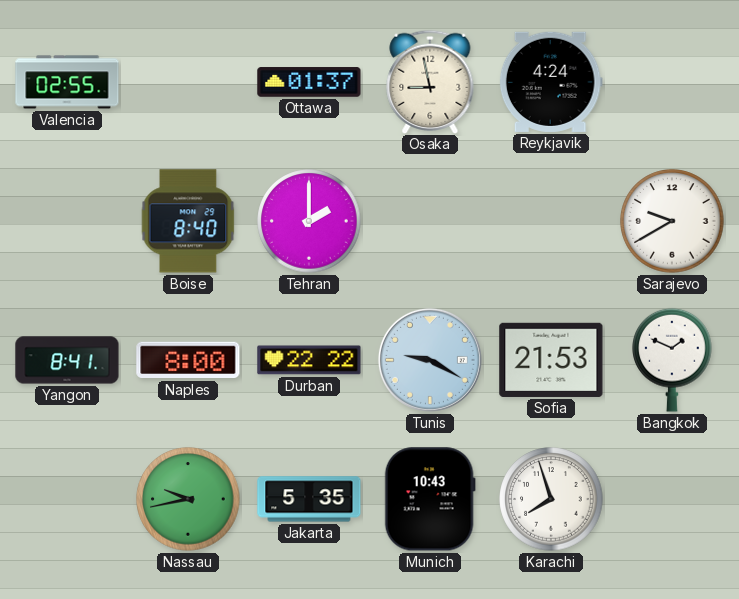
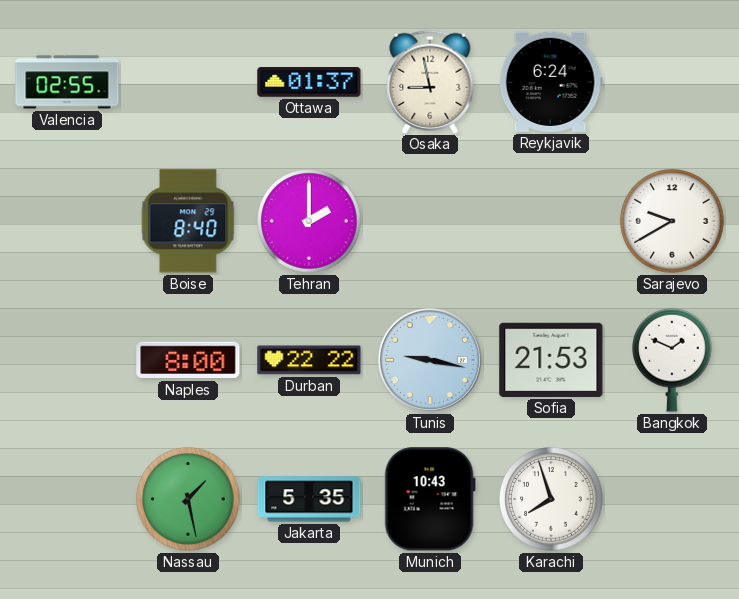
Reykjavik: 4:24 -> 6:24
Yangon: 8:41 -> none
Tunis: 9:20 -> 9:17
Nassau: 9:43 -> 1:28
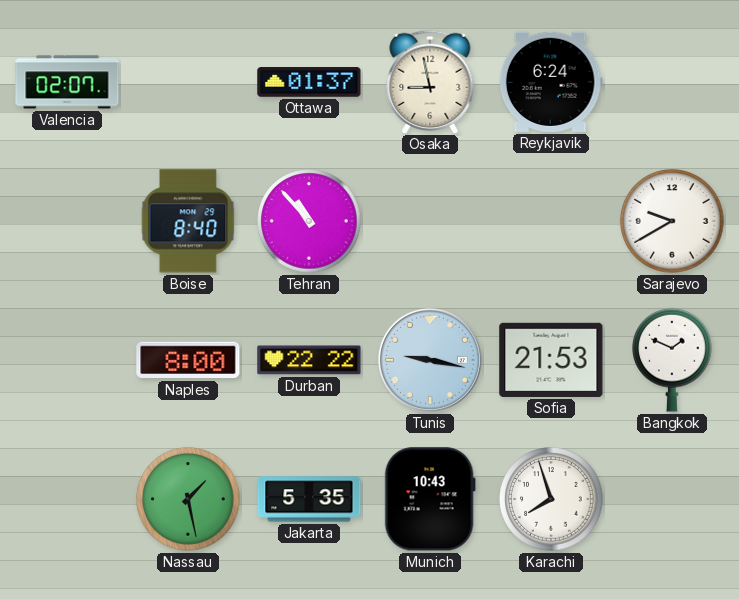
Valencia: 02:55 -> 02:07
Tehran: 2:00 -> 10:53
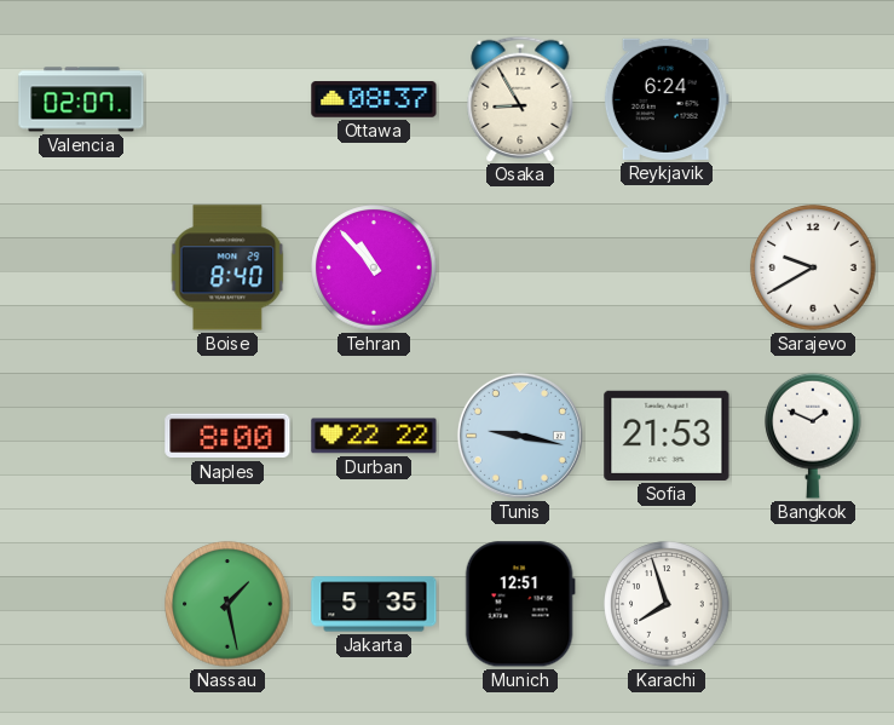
Ottawa: 01:37 -> 08:37
Osaka: 8:58 -> 8:55
Munich: 10:43 -> 12:51
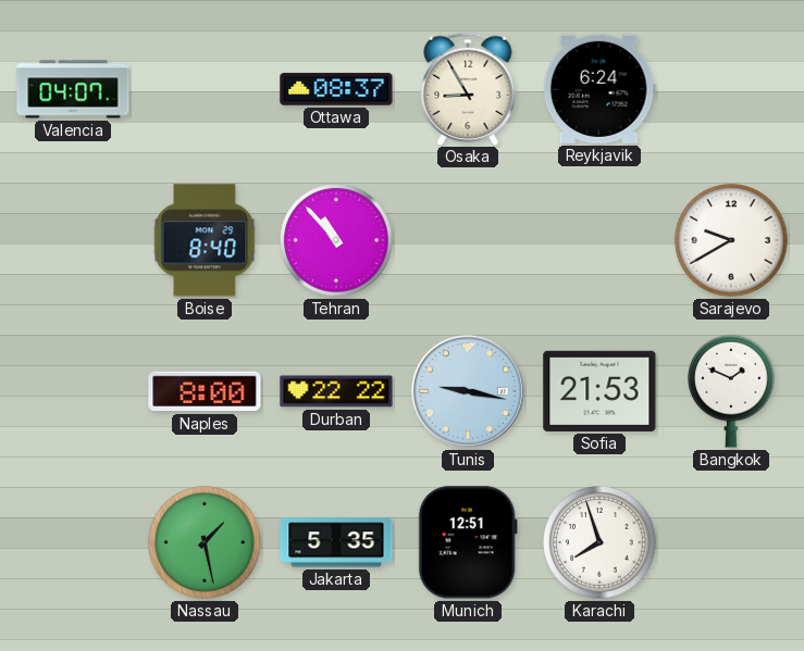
Valencia: 02:07 -> 04:07
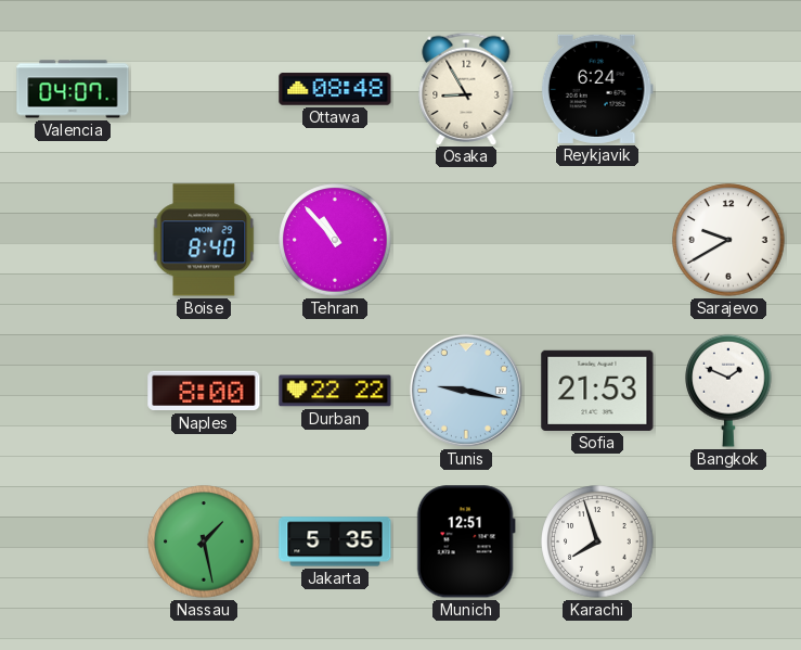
Ottawa: 08:37 -> 08:48
